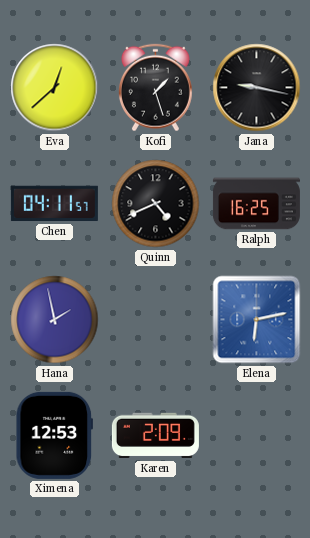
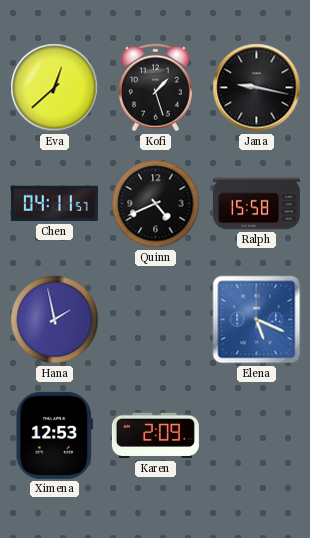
Ralph: 16:25 -> 15:58
Elena: 6:13 -> 5:19
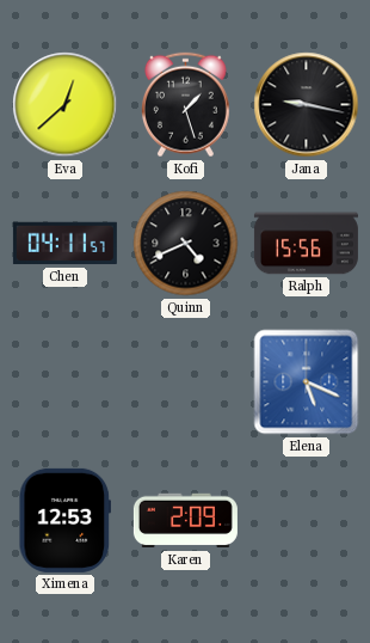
Ralph: 15:58 -> 15:56
Hana: 1:58 -> none
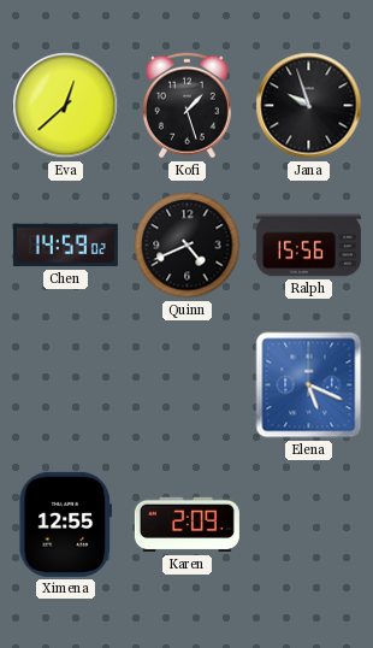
Jana: 9:17 -> 9:57
Chen: 04:11 -> 14:59
Ximena: 12:53 -> 12:55
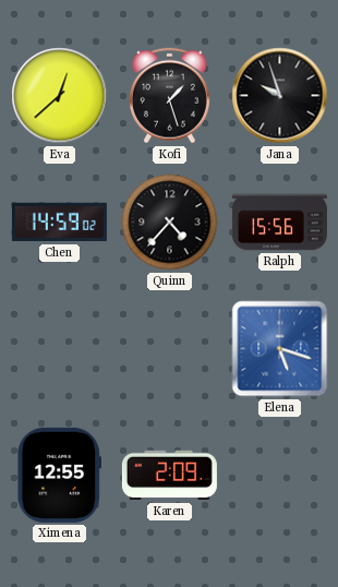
Quinn: 4:41 -> 4:37
Elena: 5:19 -> 5:18
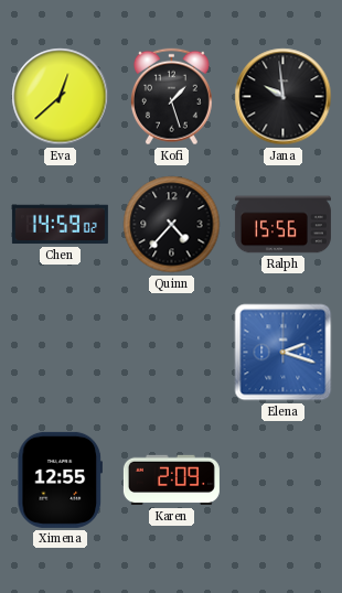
Jana: 9:57 -> 9:59
Elena: 5:18 -> 2:18
